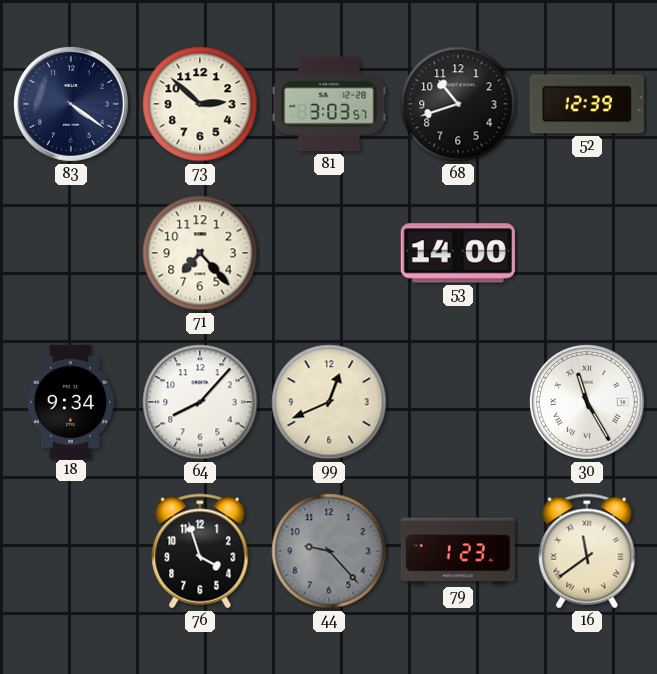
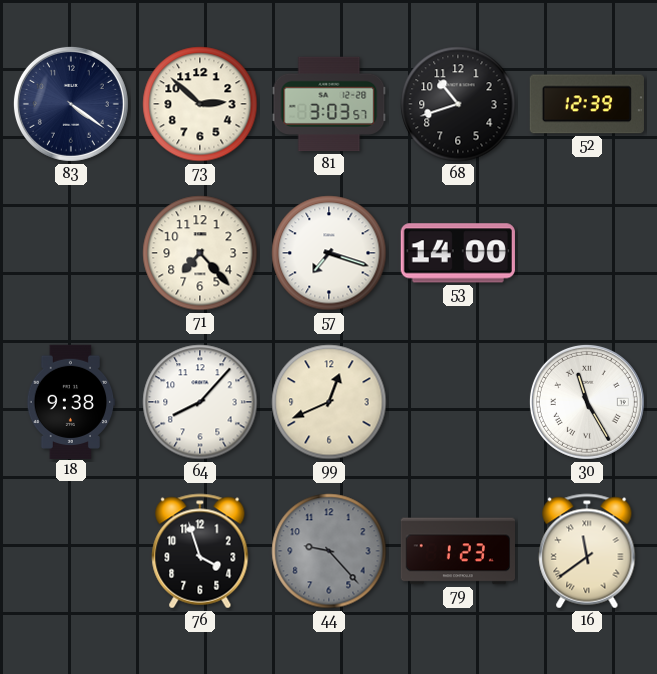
57: none -> 7:18
18: 9:34 -> 9:38
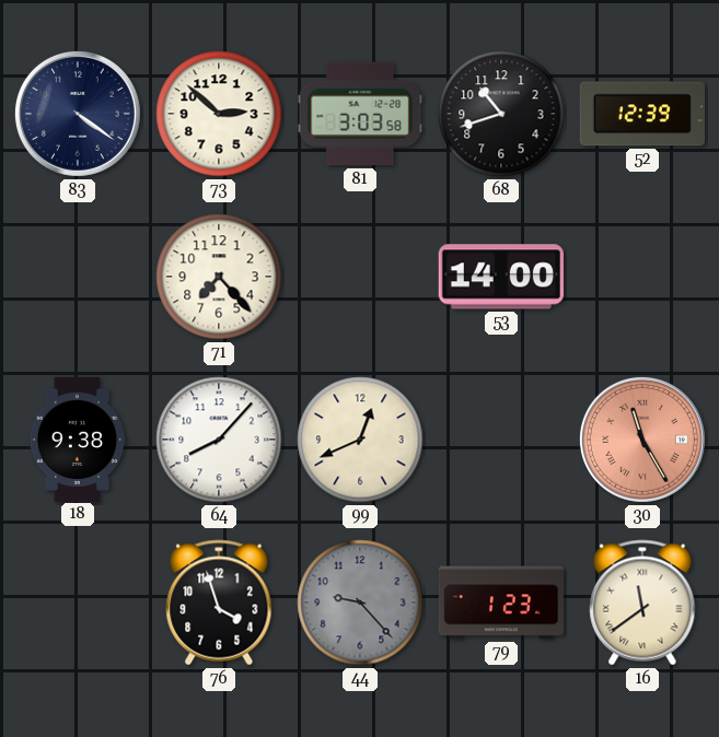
81: 3:03:57 -> 3:03:58
57: 7:18 -> none
30 dial: white -> salmon
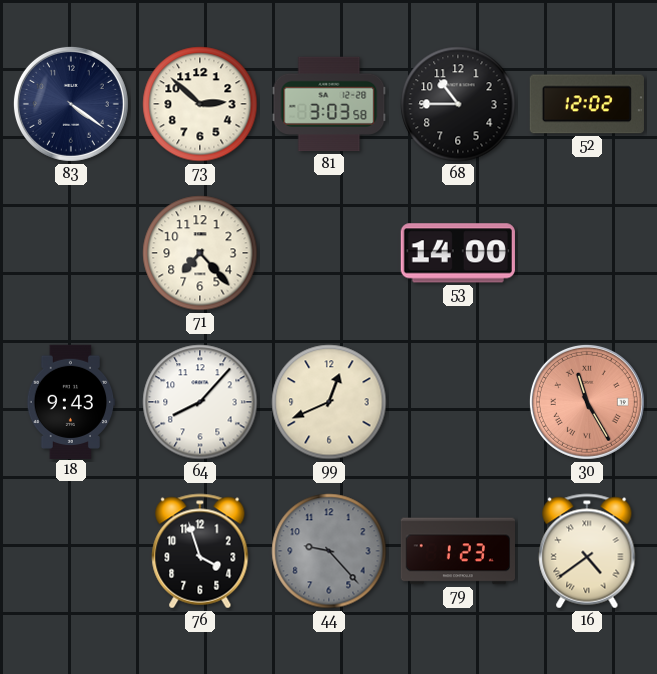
68: 10:42 -> 10:45
52: 12:39 -> 12:02
18: 9:38 -> 9:43
16: 11:39 -> 4:39
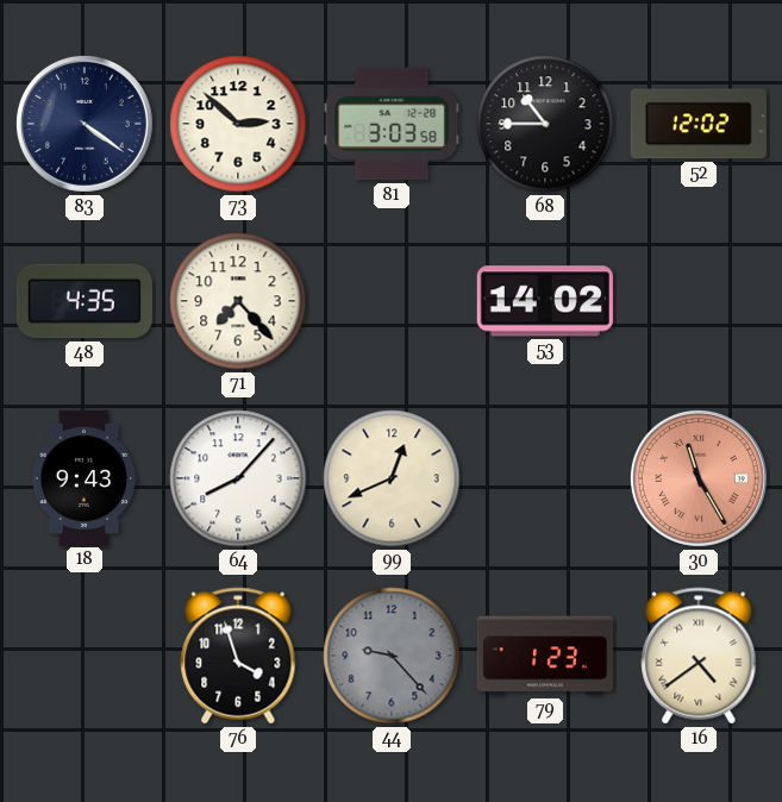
48: none -> 4:35
53: 14:00 -> 14:02
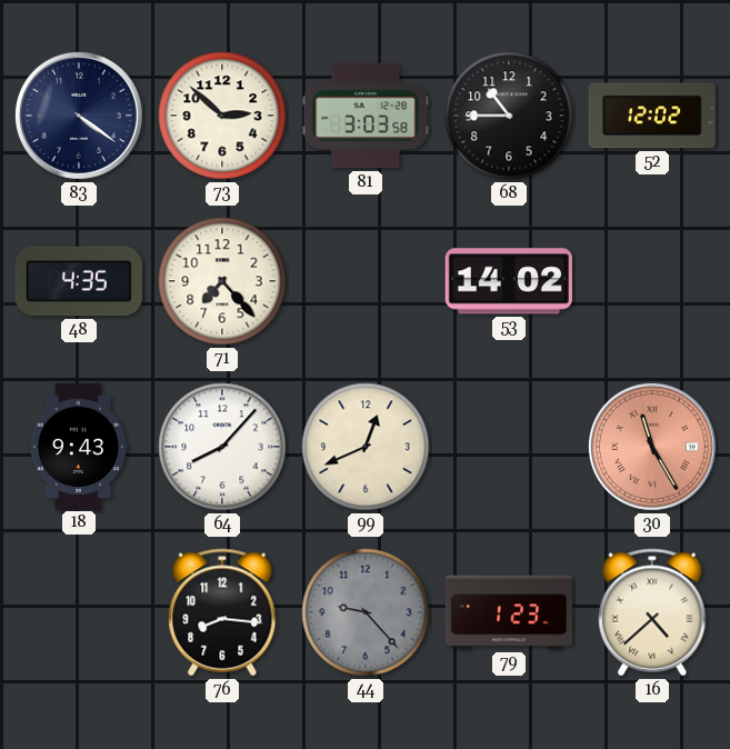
76: 3:57 -> 8:16
16: 4:39 -> 4:38
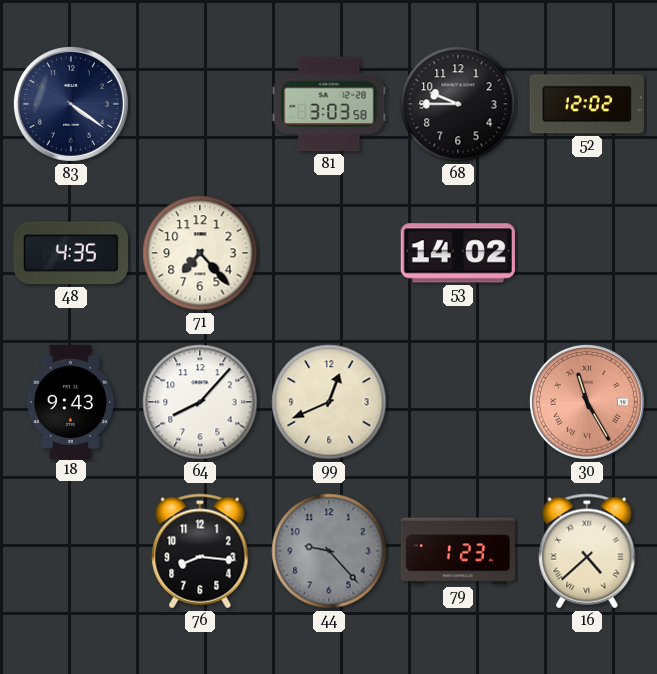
73: 2:52 -> none
68: 10:45 -> 9:45
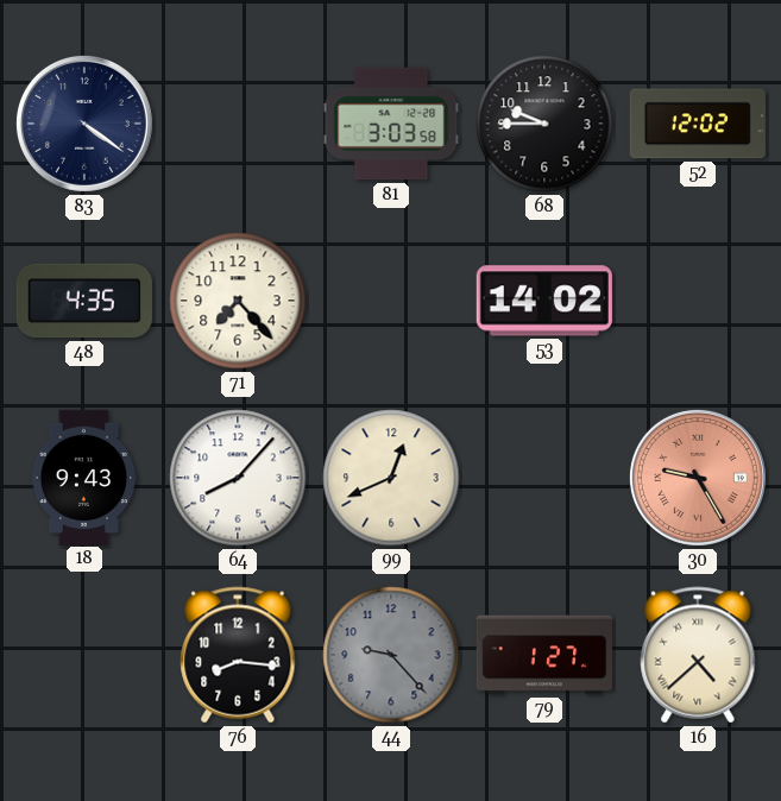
30: 11:25 -> 9:25
79: 1:23 -> 1:27
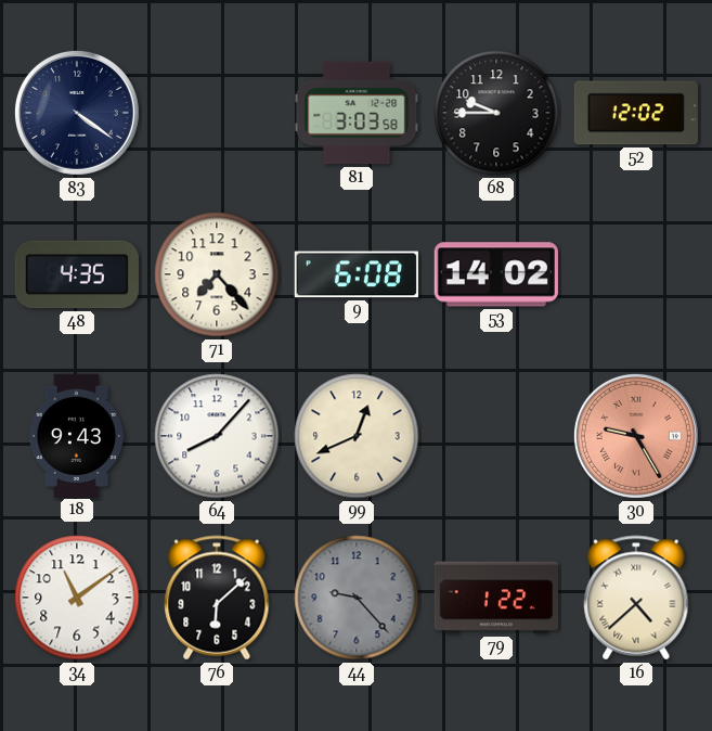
9: none -> 6:08
34: none -> 11:09
76: 8:16 -> 6:08
79: 1:27 -> 1:22
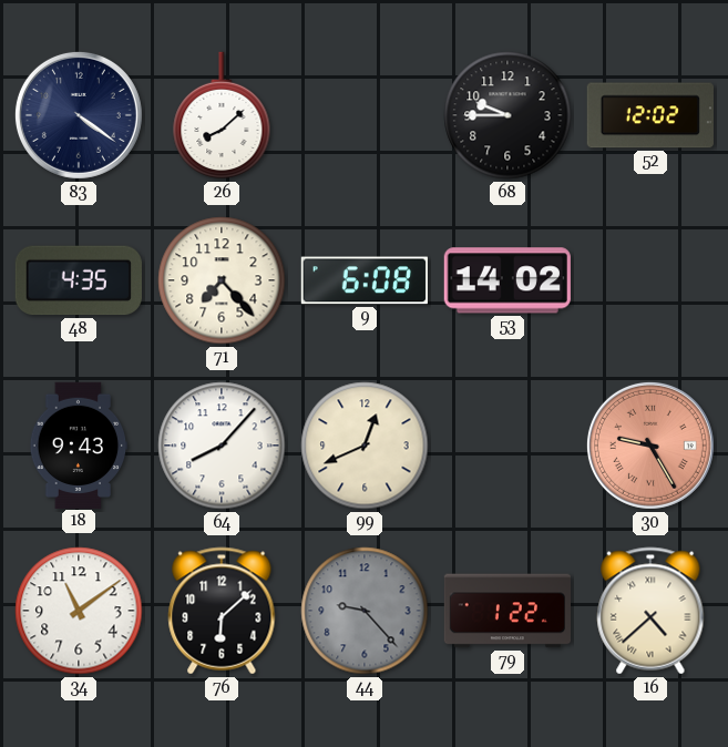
26: none -> 8:08
81: 3:03 -> none
